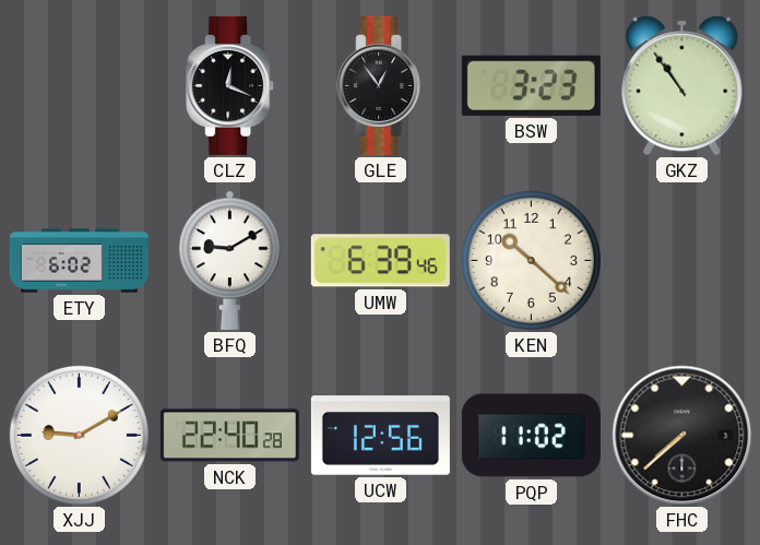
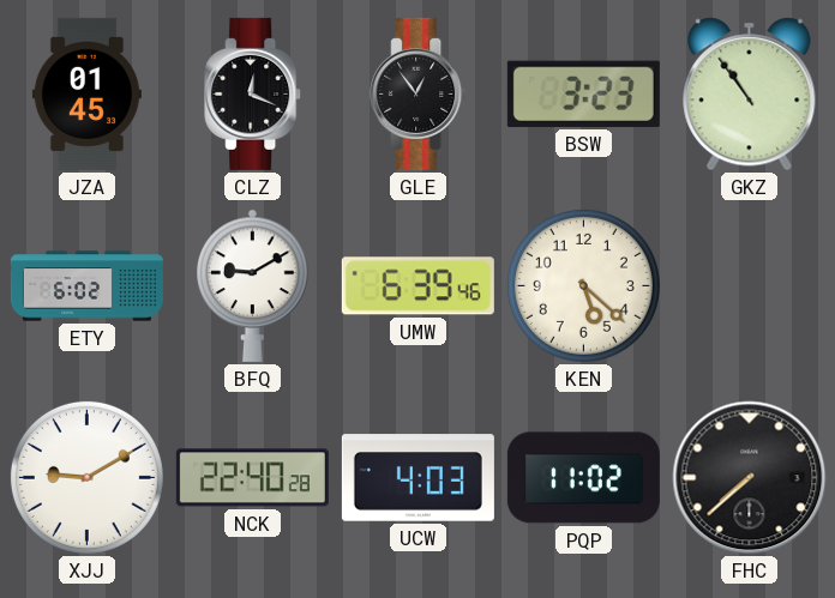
JZA: none -> 01:45
KEN: 10:22 -> 5:22
UCW: 12:56 -> 4:03
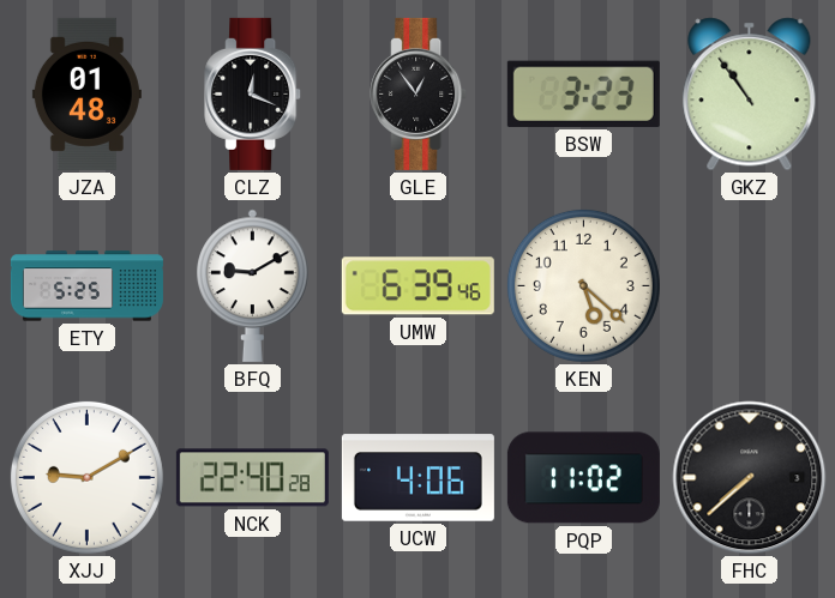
JZA: 01:45 -> 01:48
ETY: 6:02 -> 5:25
UCW: 4:03 -> 4:06
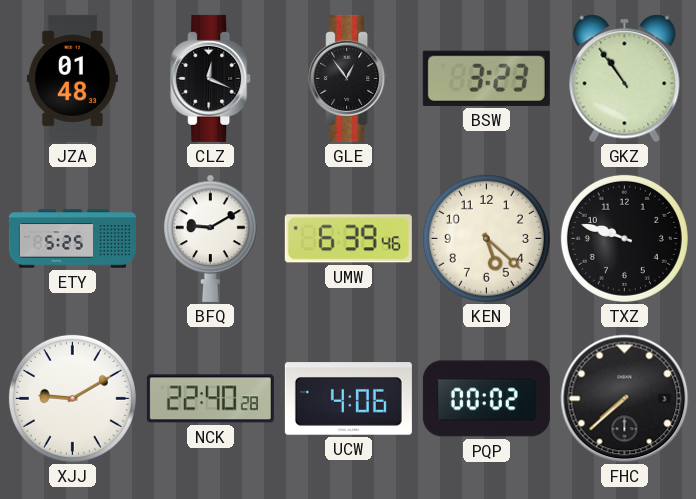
TXZ: none -> 9:48
PQP: 11:02 -> 00:02
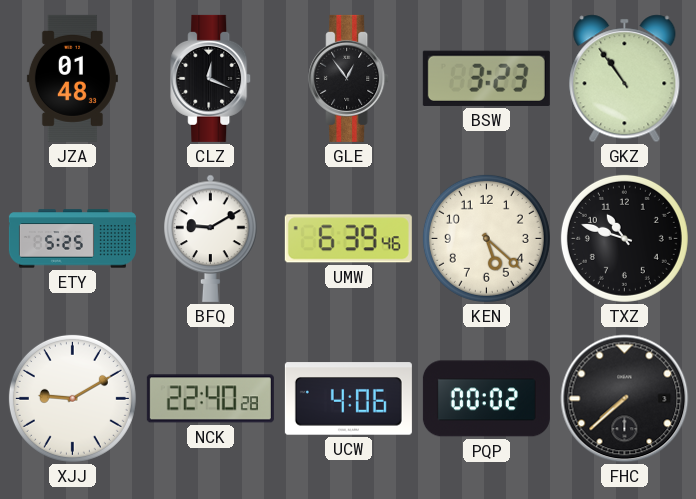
TXZ: 9:48 -> 10:48
